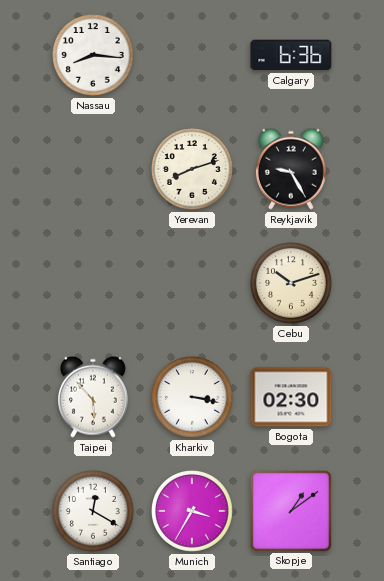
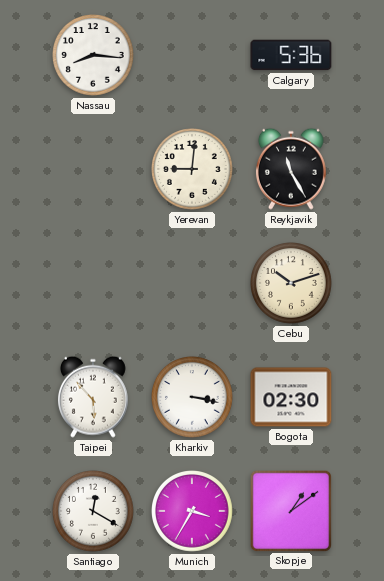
Calgary: 6:36 -> 5:36
Yerevan: 8:12 -> 9:01
Reykjavik: 9:25 -> 11:25
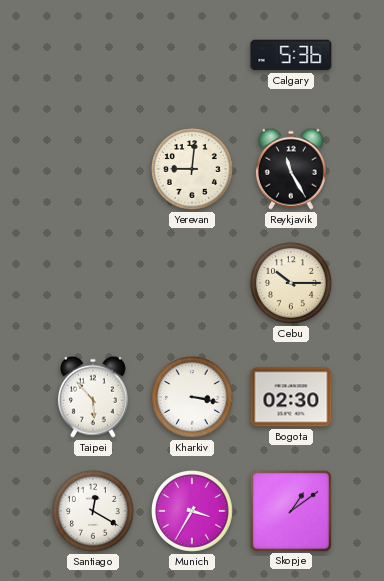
Nassau: 8:16 -> none
Cebu: 10:12 -> 10:15
